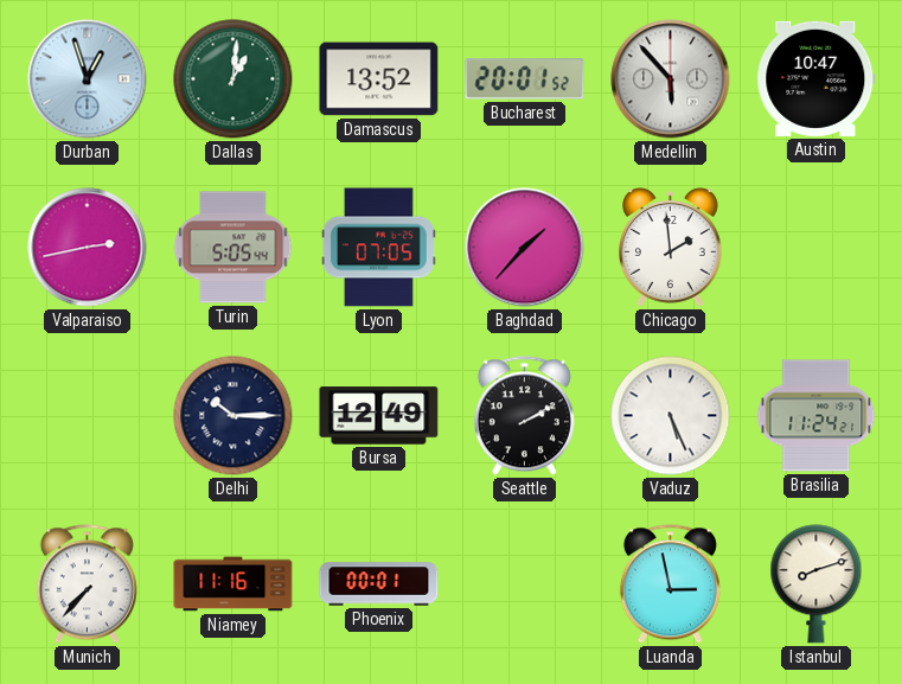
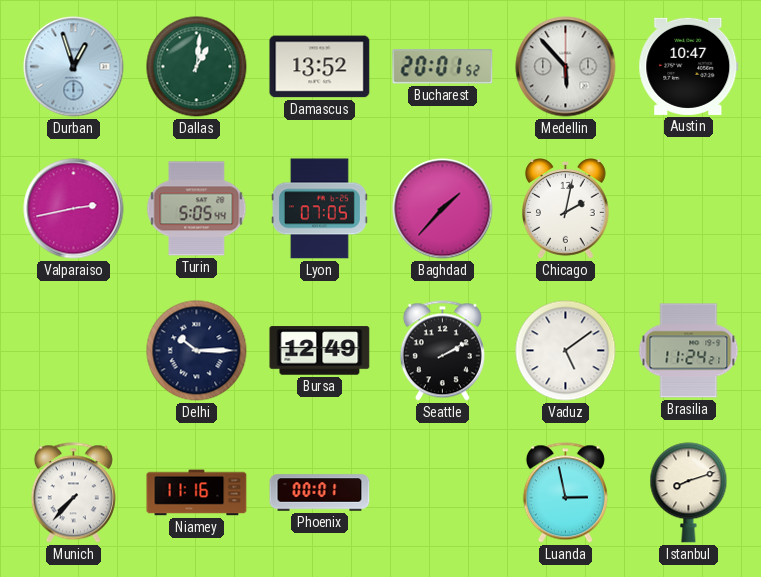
Chicago: 1:59 -> 2:02
Vaduz: 5:26 -> 5:09
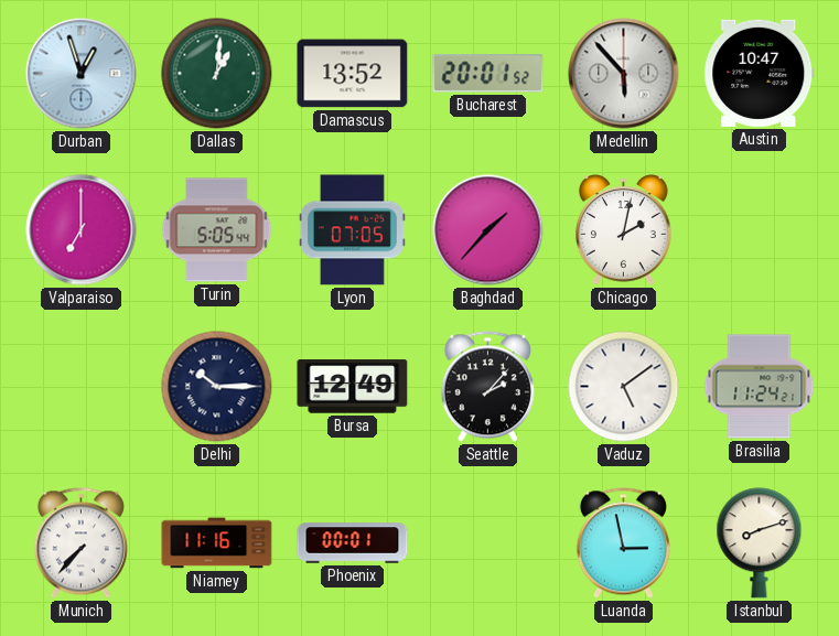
Valparaiso: 2:43 -> 7:00
Seattle: 2:10 -> 2:07
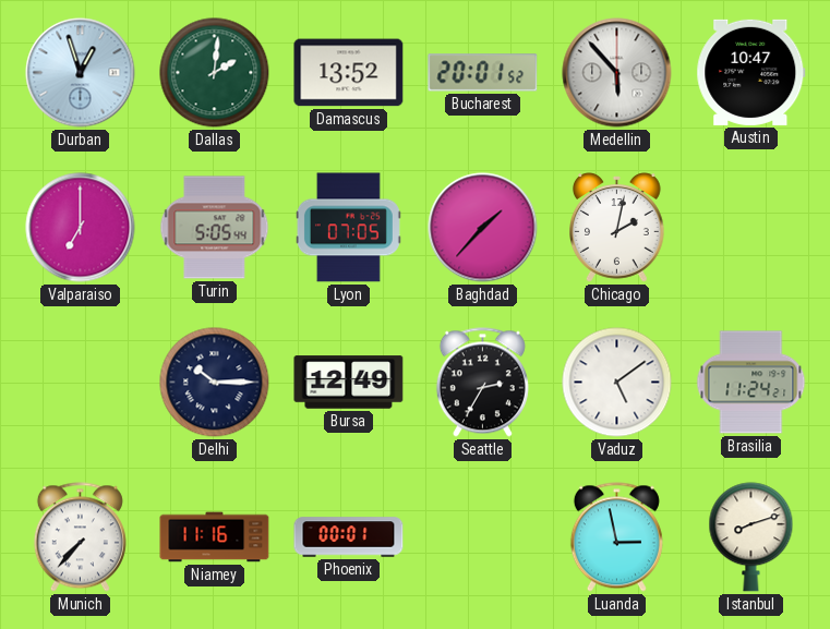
Dallas: 1:01 -> 2:01
Seattle: 2:07 -> 2:35
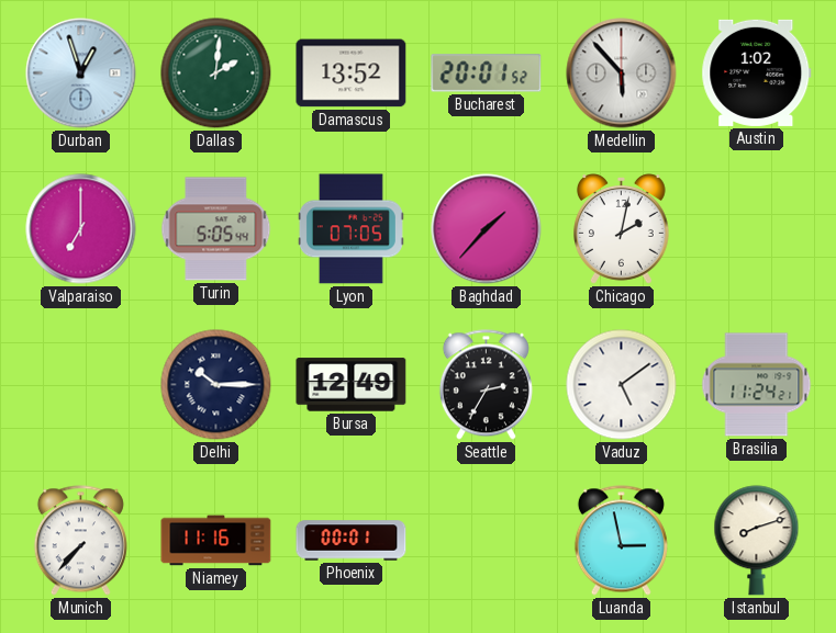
Austin: 10:47 -> 1:02
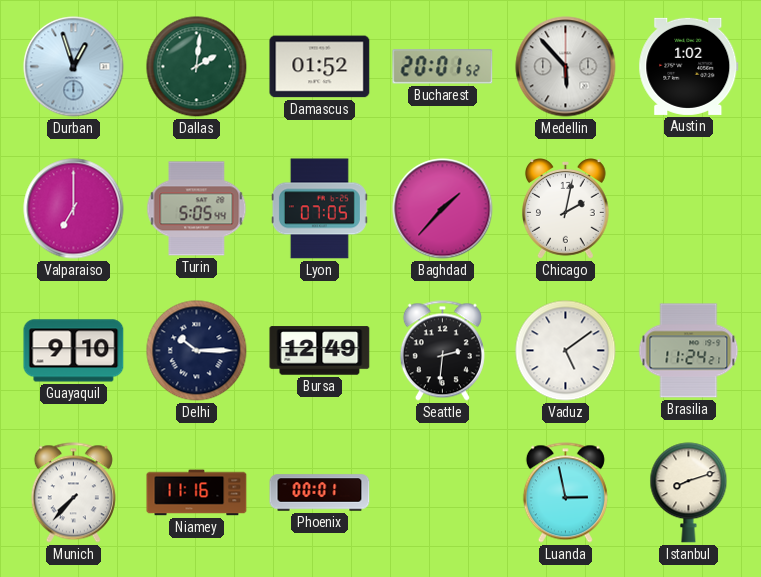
Damascus: 13:52 -> 01:52
Guayaquil: none -> 9:10
Seattle: 2:35 -> 2:31
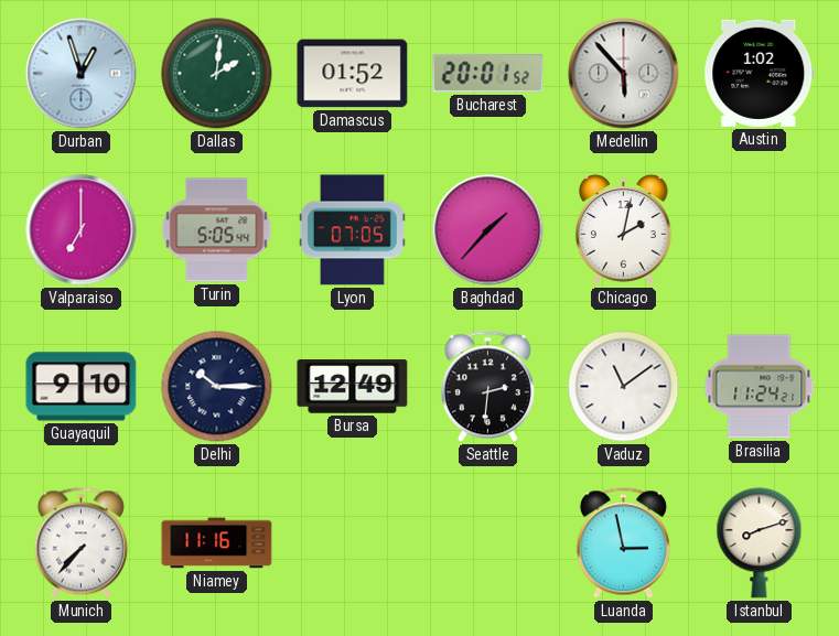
Vaduz: 5:09 -> 11:09
Phoenix: 00:01 -> none
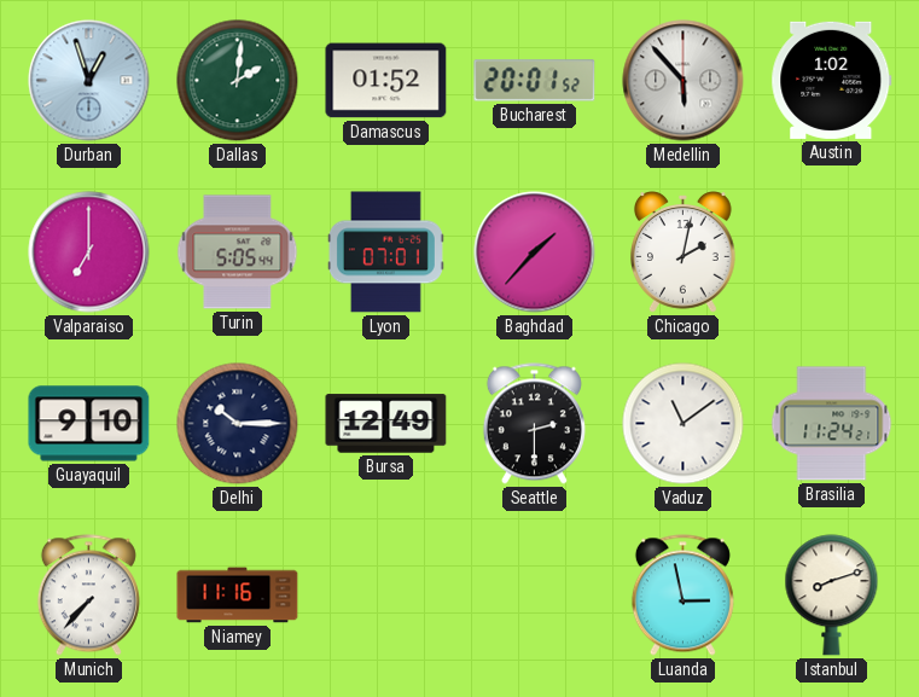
Lyon: 07:05 -> 07:01
Seattle: 2:31 -> 2:30
